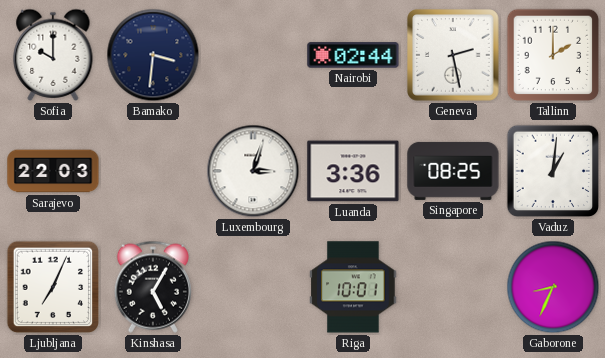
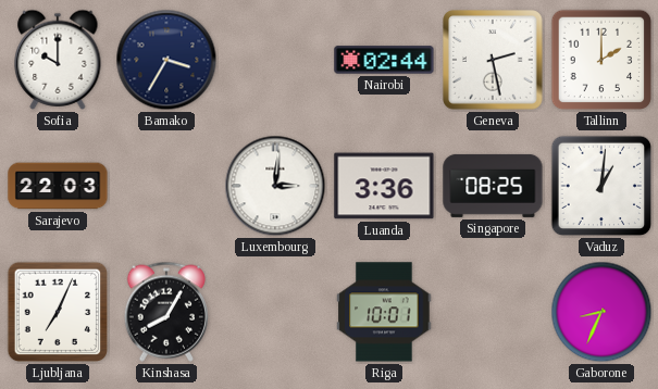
Bamako: 3:31 -> 3:35
Luxembourg: 3:03 -> 3:01
Kinshasa: 5:05 -> 8:05
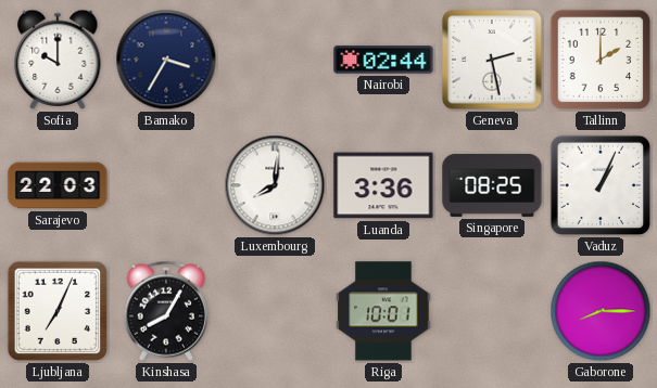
Luxembourg: 3:01 -> 8:01
Vaduz: 1:01 -> 1:04
Gaborone: 8:34 -> 8:15
